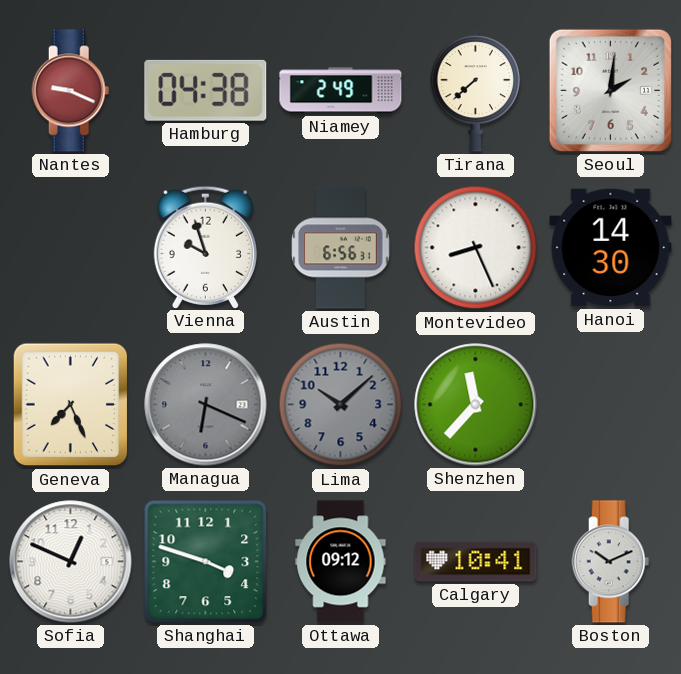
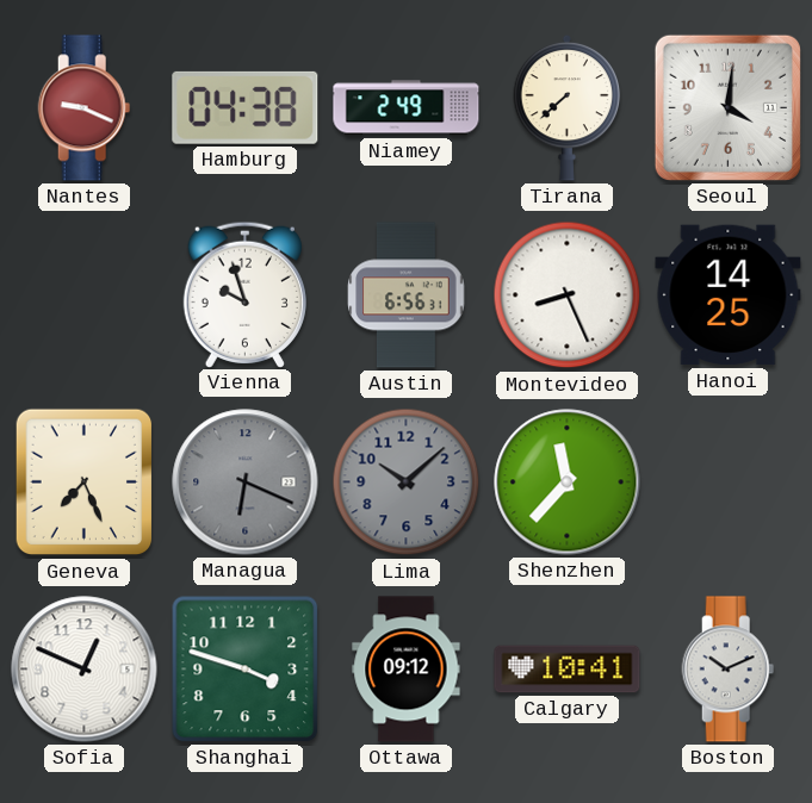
Seoul: 2:01 -> 4:01
Hanoi: 14:30 -> 14:25
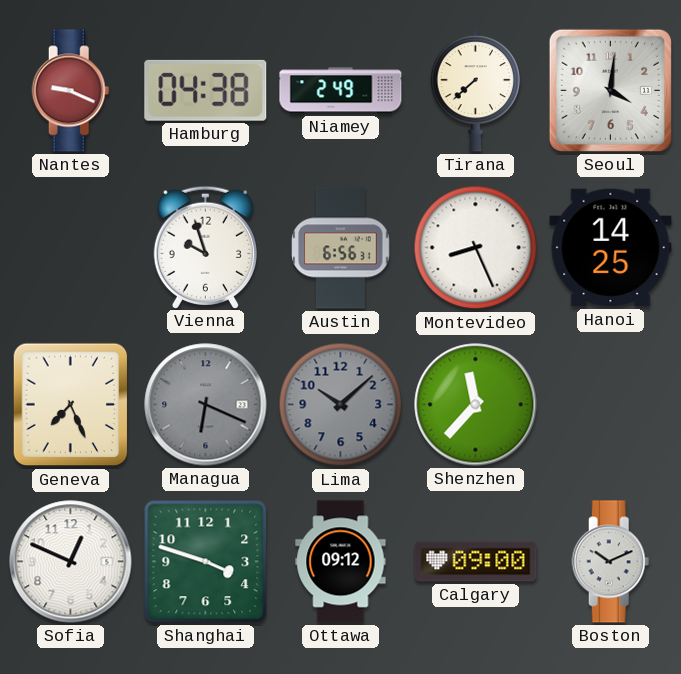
Calgary: 10:41 -> 09:00
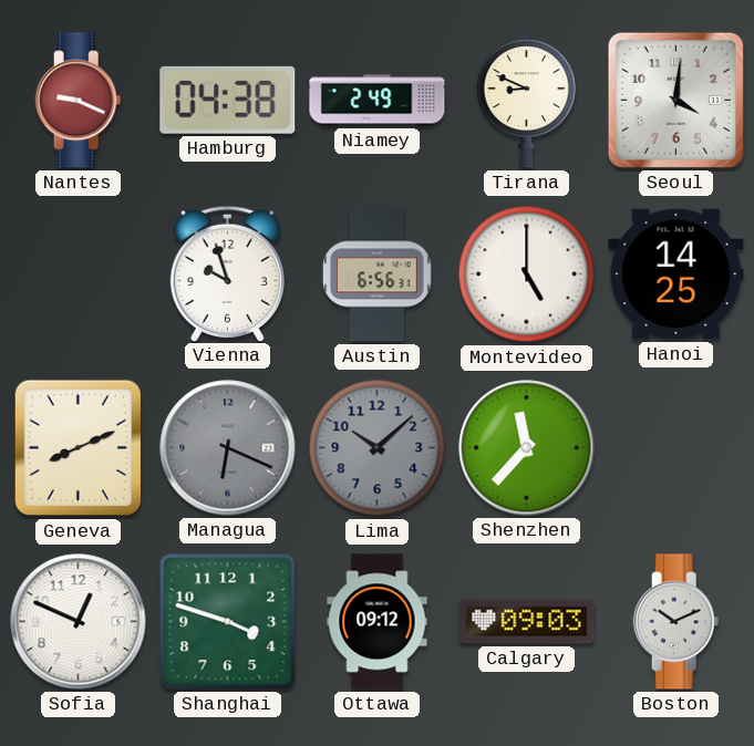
Tirana: 7:38 -> 8:49
Montevideo: 8:26 -> 5:00
Geneva: 7:26 -> 8:11
Calgary: 09:00 -> 09:03
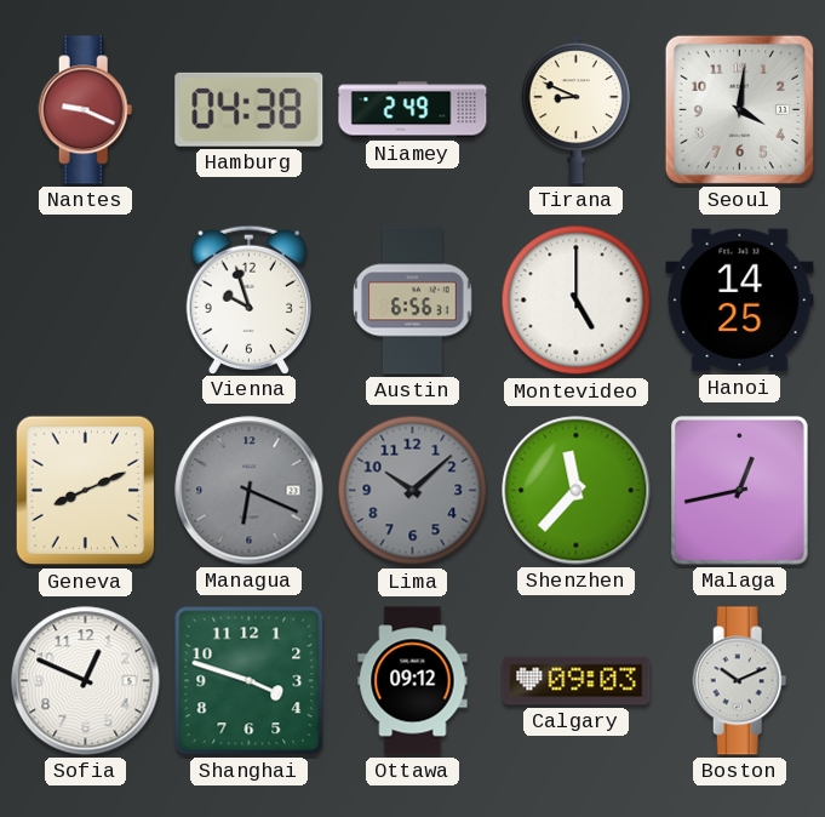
Malaga: none -> 12:43
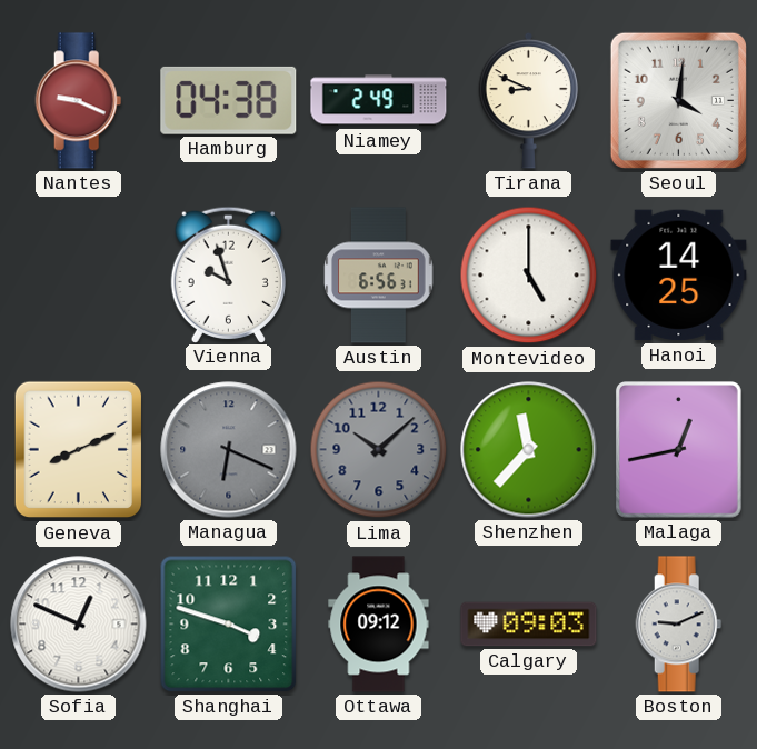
Boston: 10:11 -> 9:11
